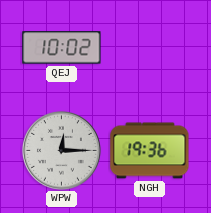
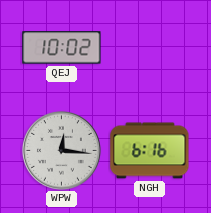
WPW: 12:15 -> 12:16
NGH: 19:36 -> 6:16
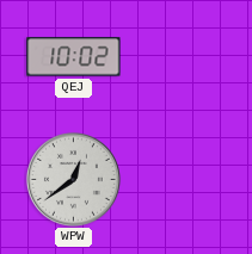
WPW: 12:16 -> 12:39
NGH: 6:16 -> none
